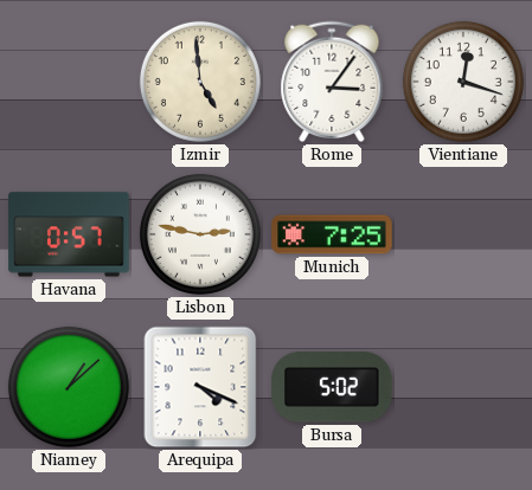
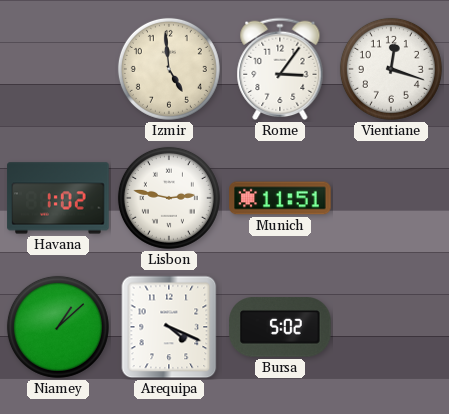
Havana: 0:57 -> 1:02
Munich: 7:25 -> 11:51
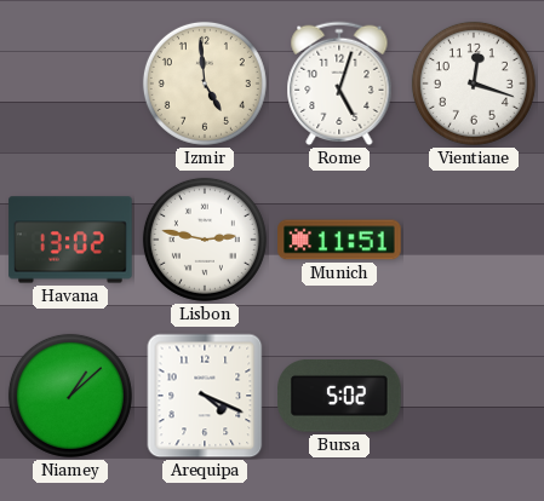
Rome: 3:06 -> 5:03
Havana: 1:02 -> 13:02
